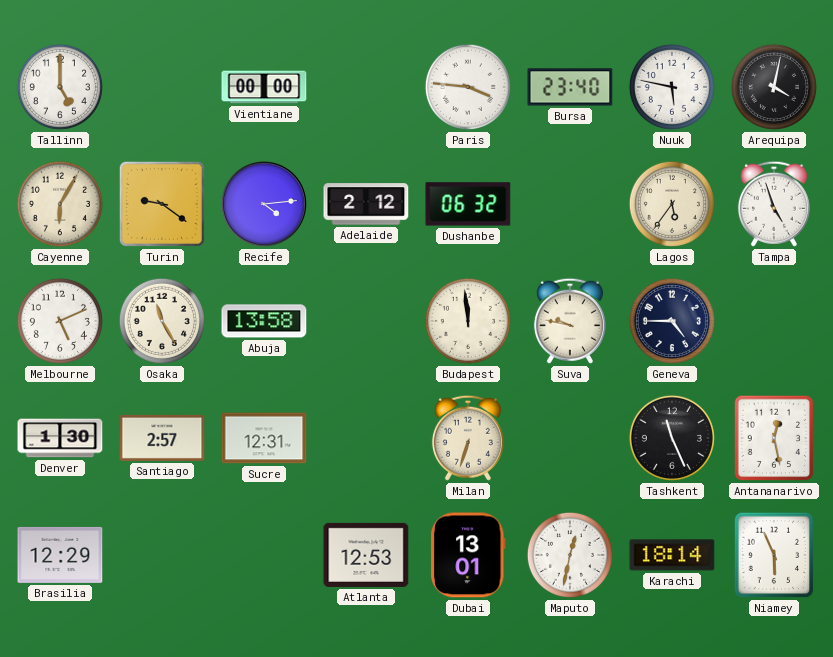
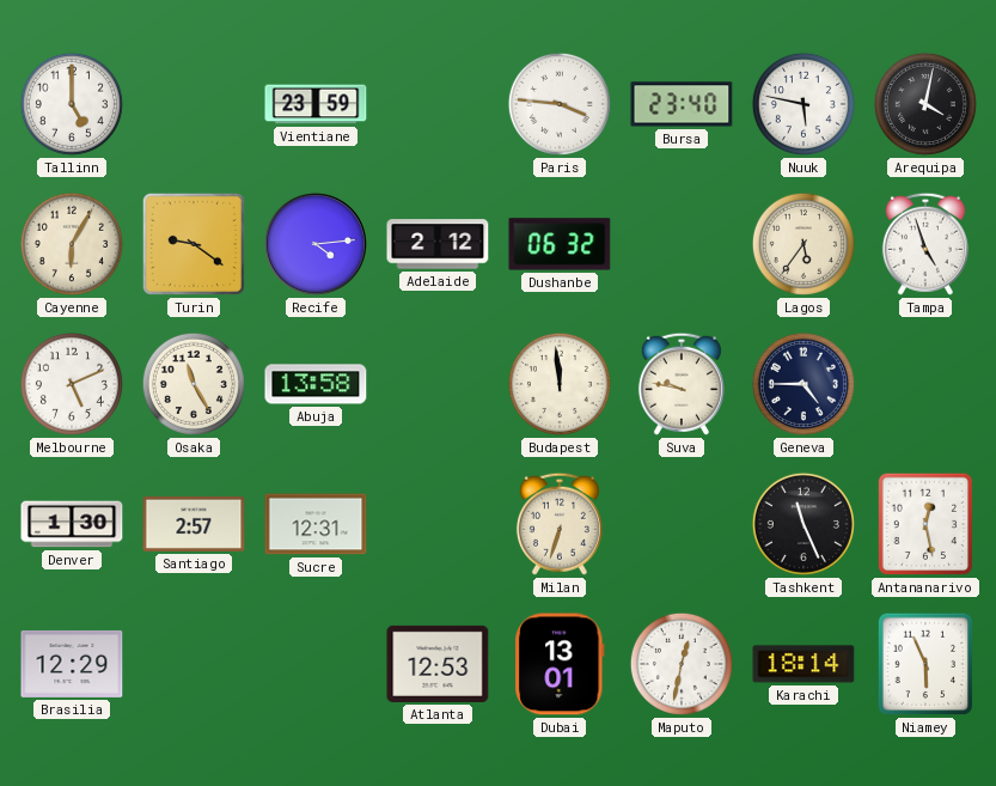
Vientiane: 00:00 -> 23:59
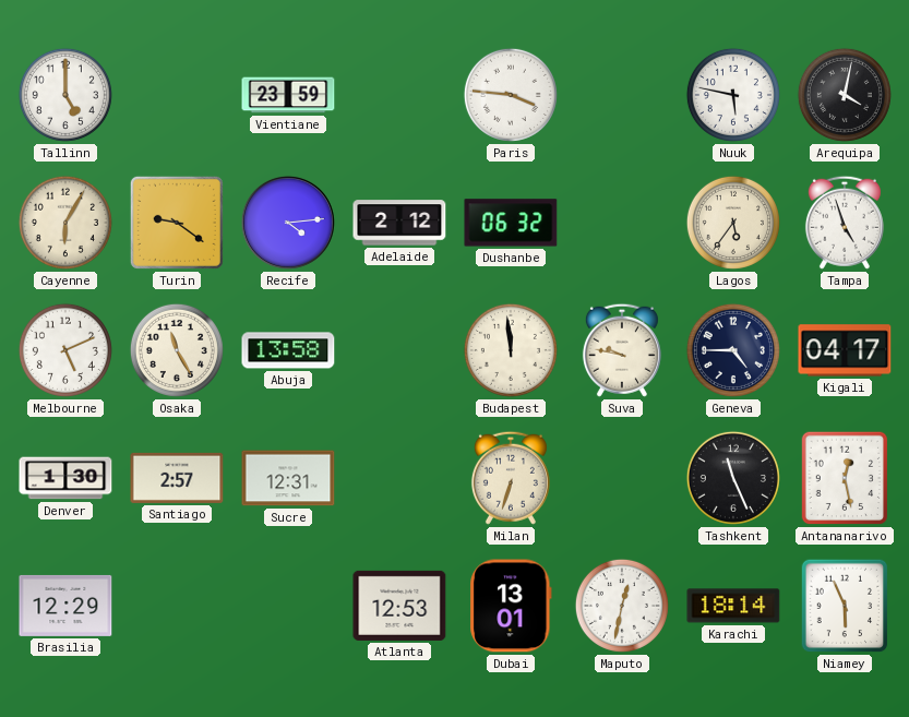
Bursa: 23:40 -> none
Kigali: none -> 04:17
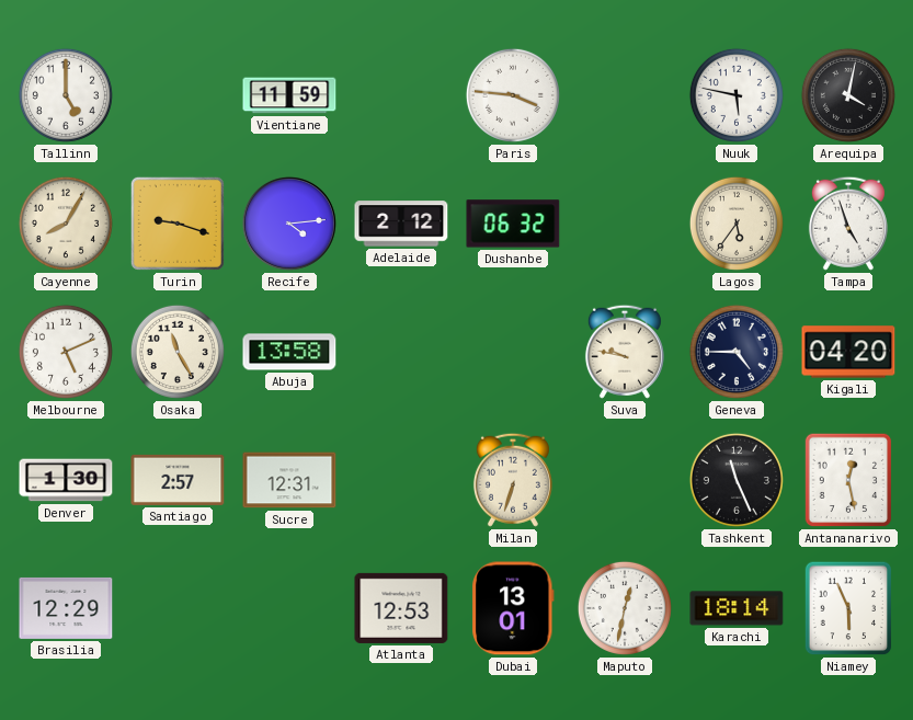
Vientiane: 23:59 -> 11:59
Cayenne: 6:05 -> 8:05
Turin: 9:21 -> 9:18
Budapest: 11:59 -> none
Kigali: 04:17 -> 04:20
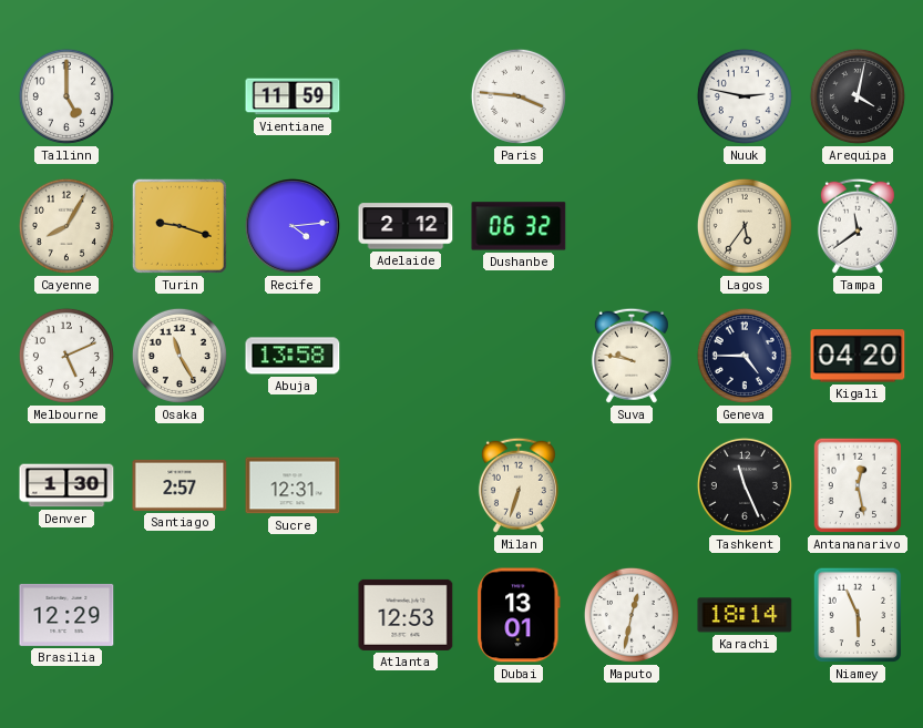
Nuuk: 5:47 -> 2:47
Tampa: 4:57 -> 11:39
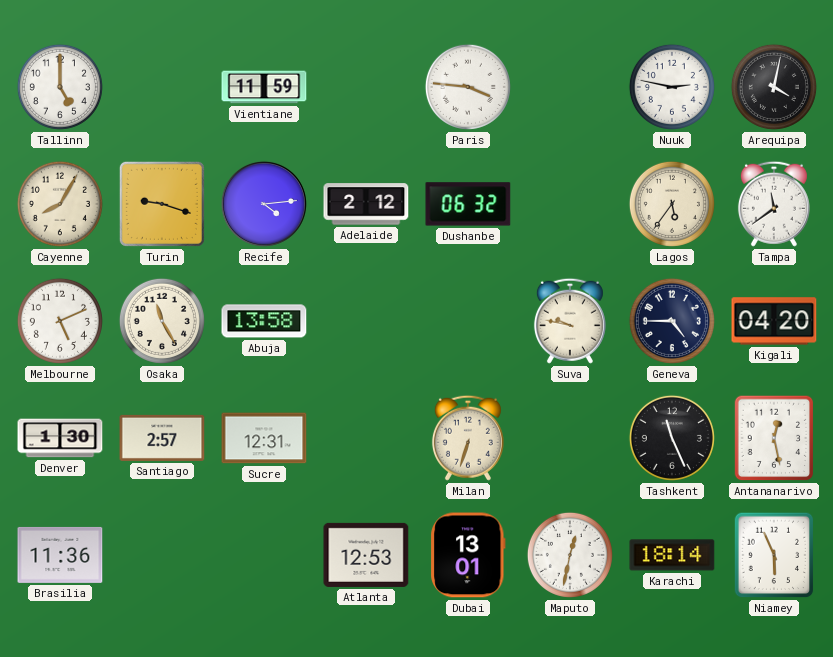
Brasilia: 12:29 -> 11:36
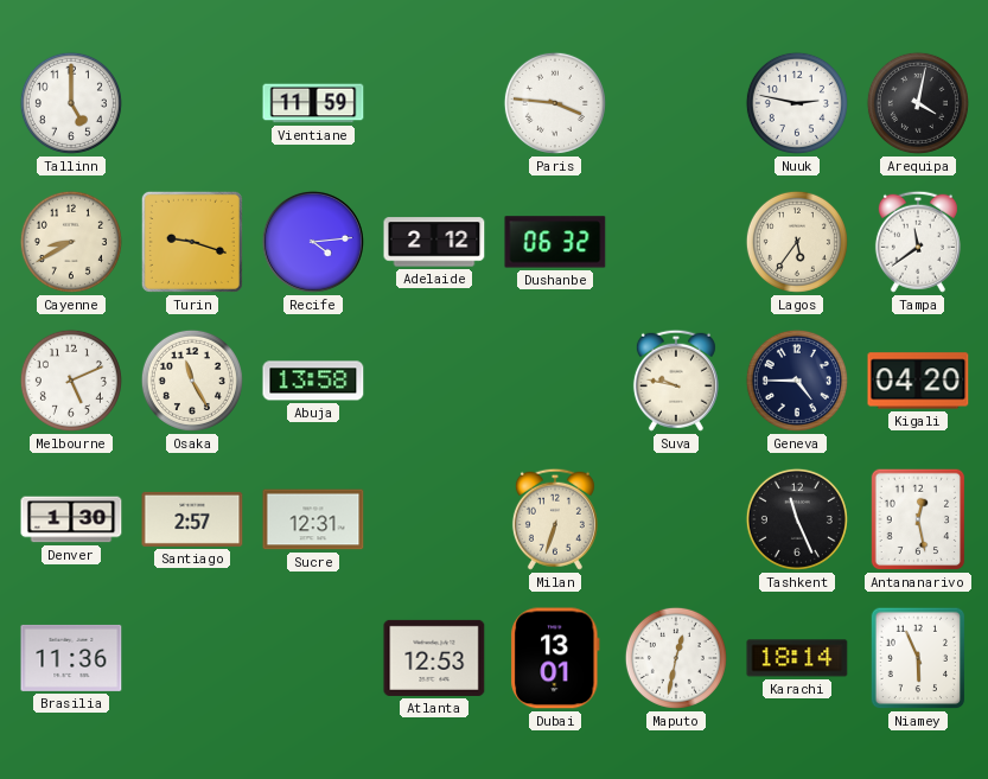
Cayenne: 8:05 -> 8:40
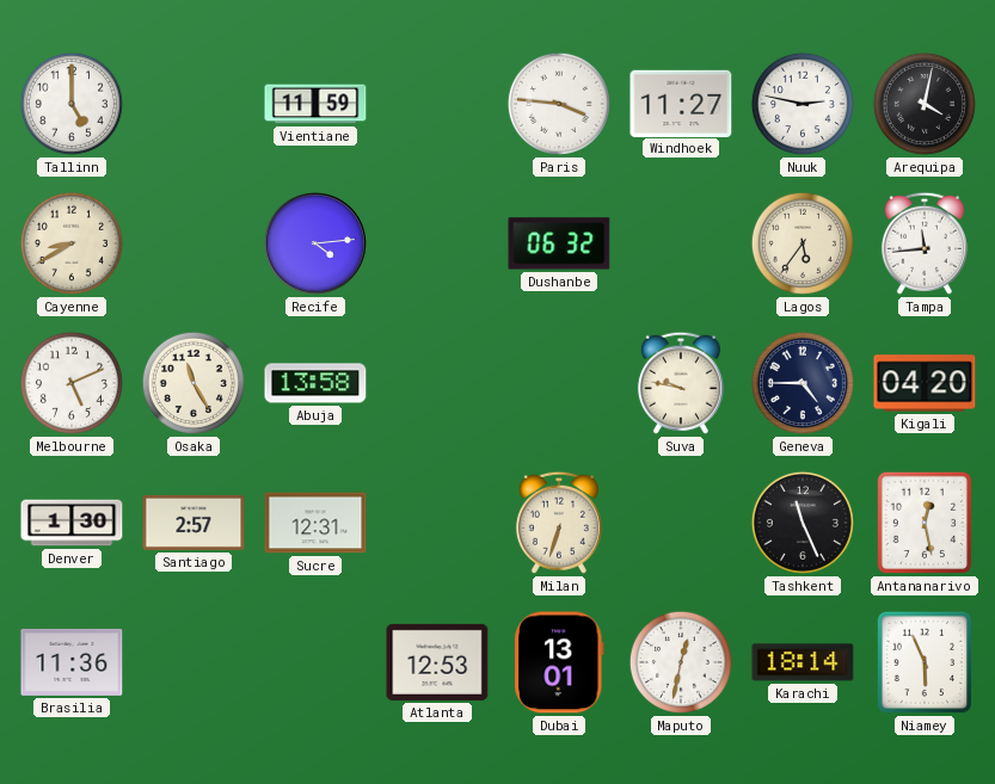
Windhoek: none -> 11:27
Turin: 9:18 -> none
Adelaide: 2:12 -> none
Tampa: 11:39 -> 11:44
